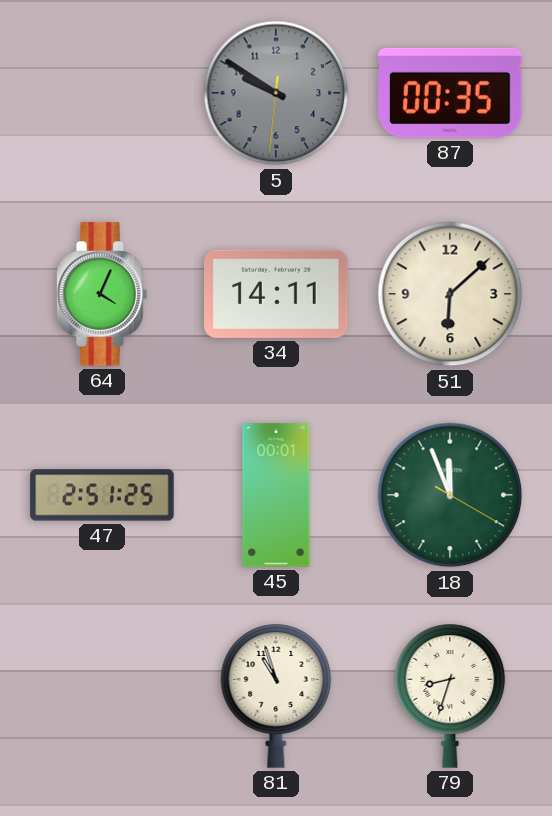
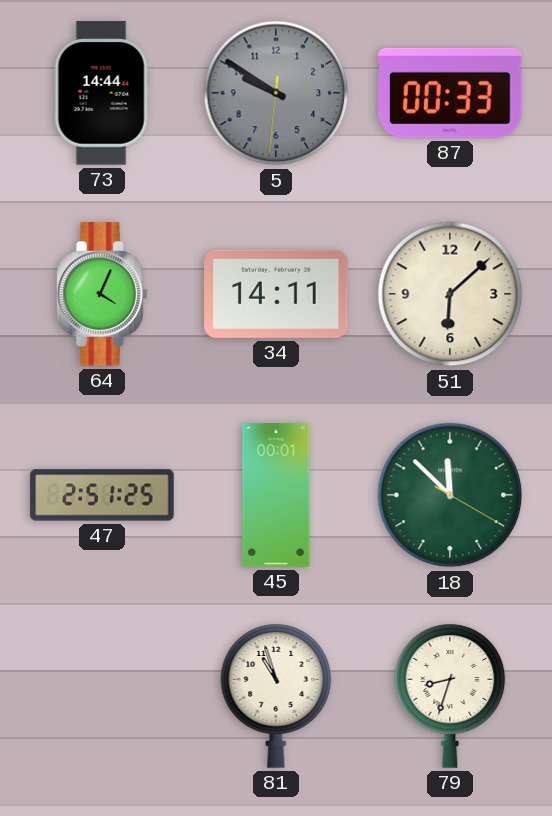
73: none -> 14:44
87: 00:35 -> 00:33
18: 11:56 -> 11:52
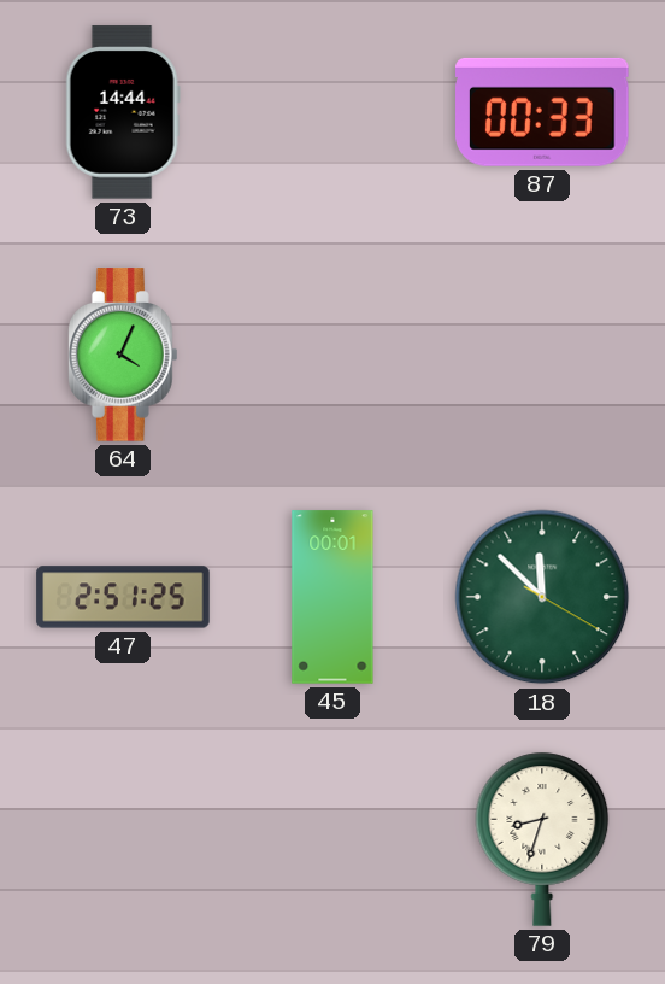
5: 9:50 -> none
34: 14:11 -> none
51: 6:08 -> none
81: 10:57 -> none
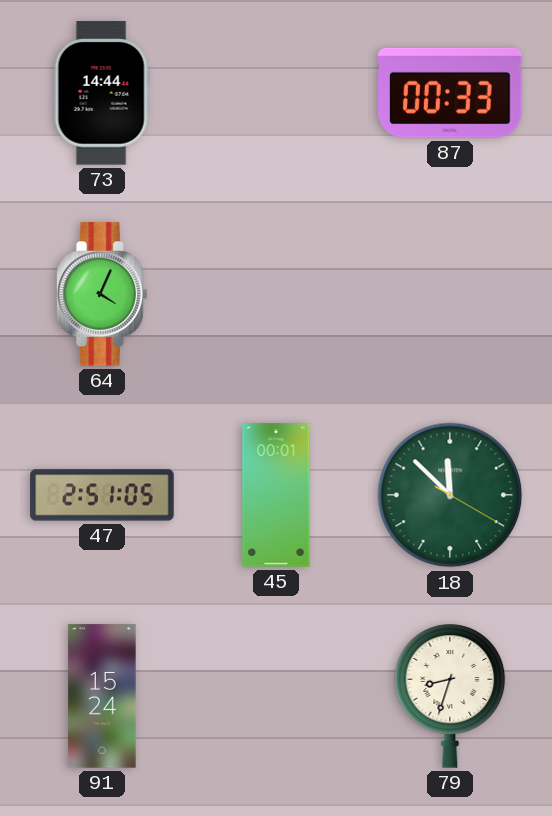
47: 2:51:25 -> 2:51:05
91: none -> 15:24
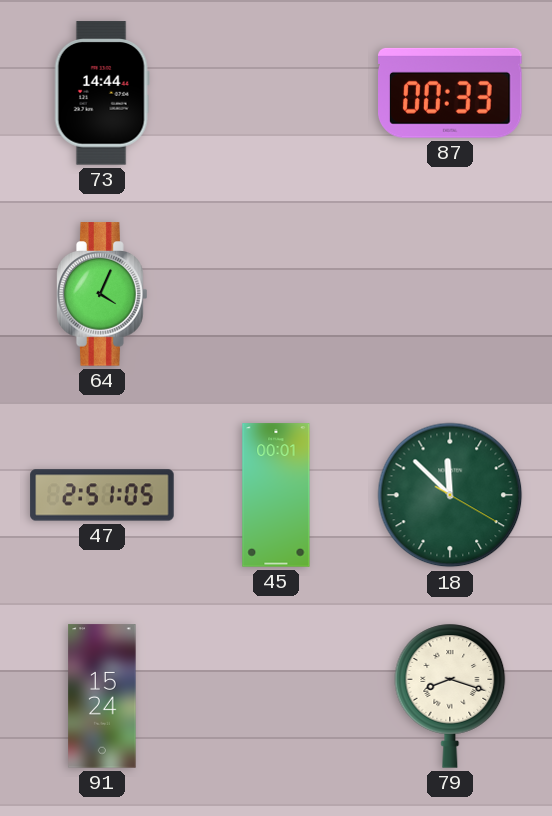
79: 8:33 -> 8:18
